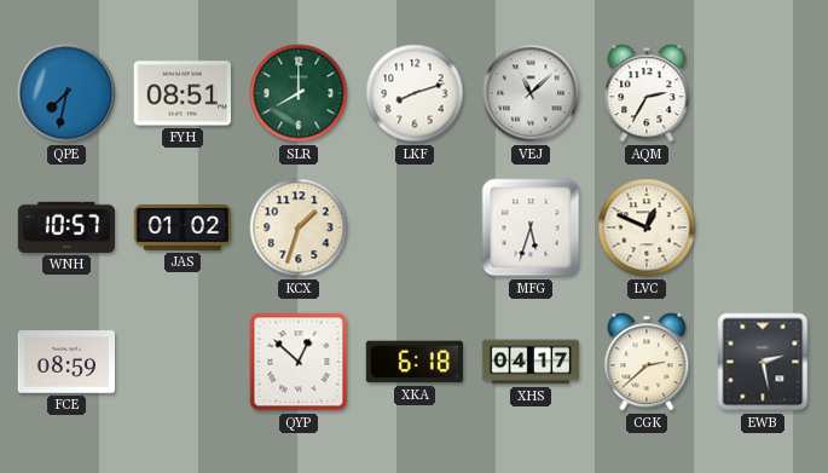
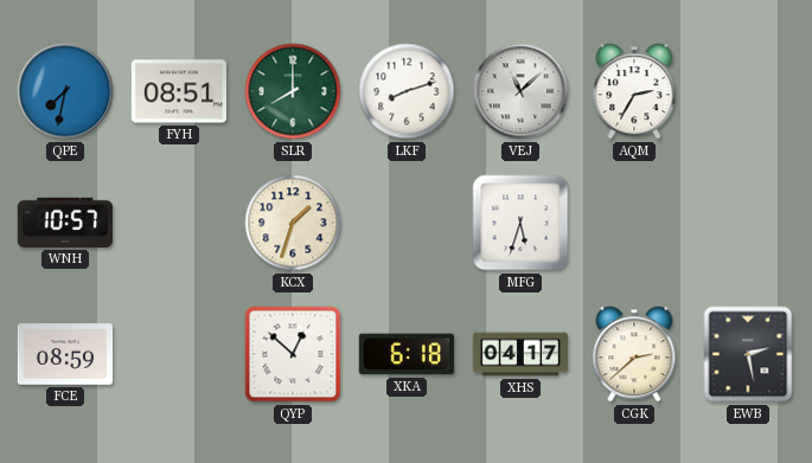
JAS: 01:02 -> none
LVC: 12:49 -> none
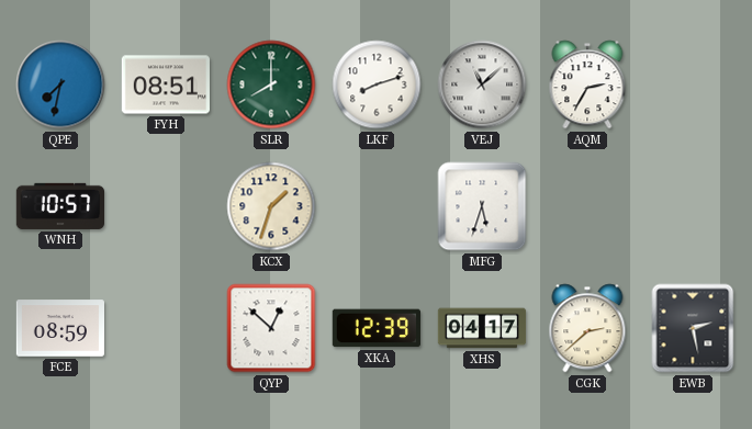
XKA: 6:18 -> 12:39
